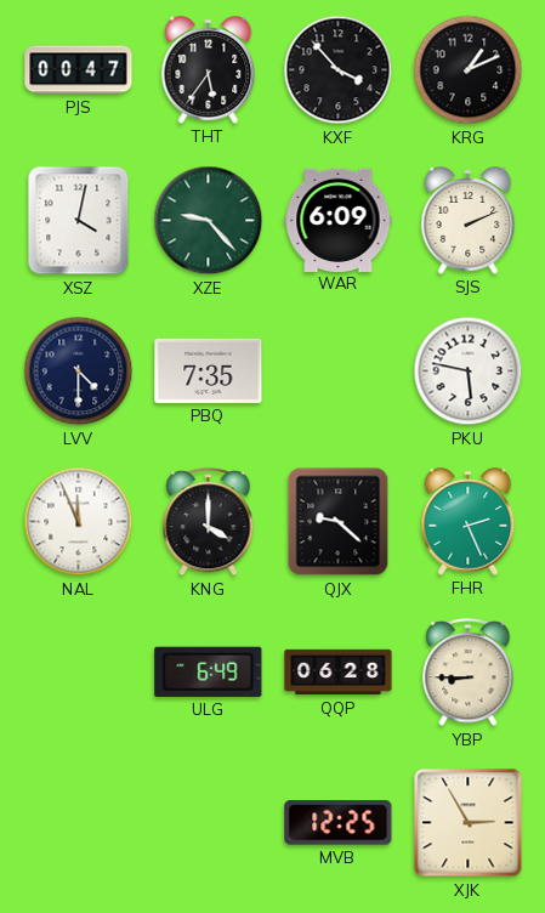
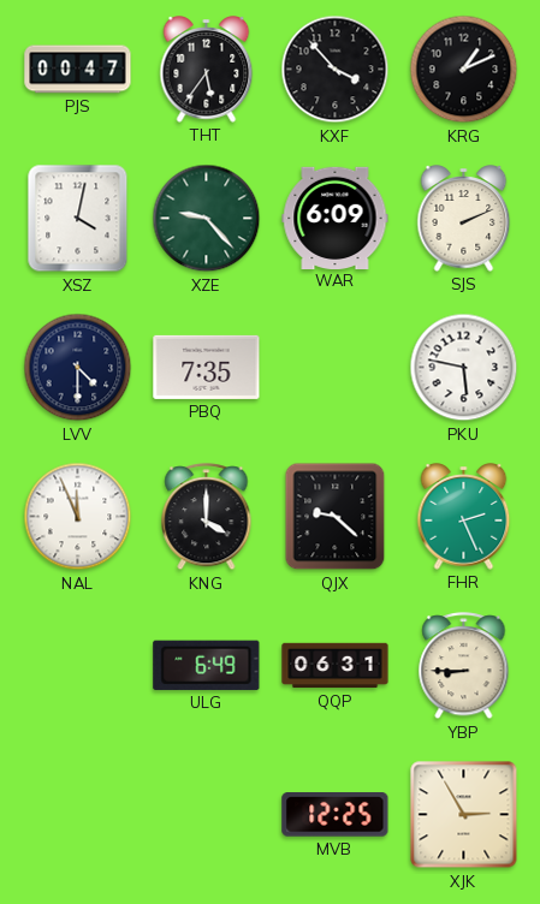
QQP: 06:28 -> 06:31
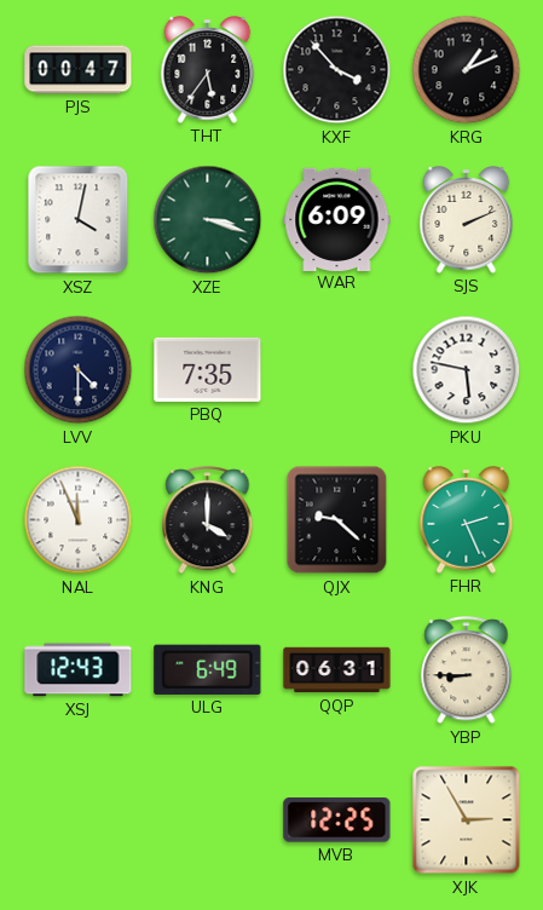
XZE: 9:23 -> 3:18
XSJ: none -> 12:43
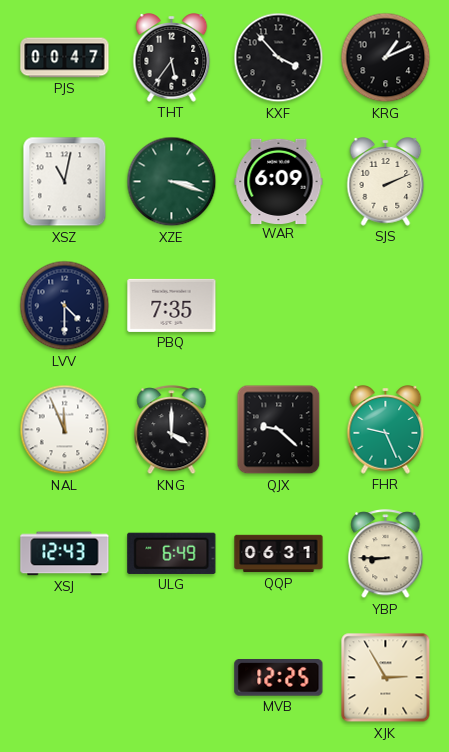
XSZ: 4:02 -> 11:02
PKU: 5:47 -> none
FHR: 2:26 -> 9:26
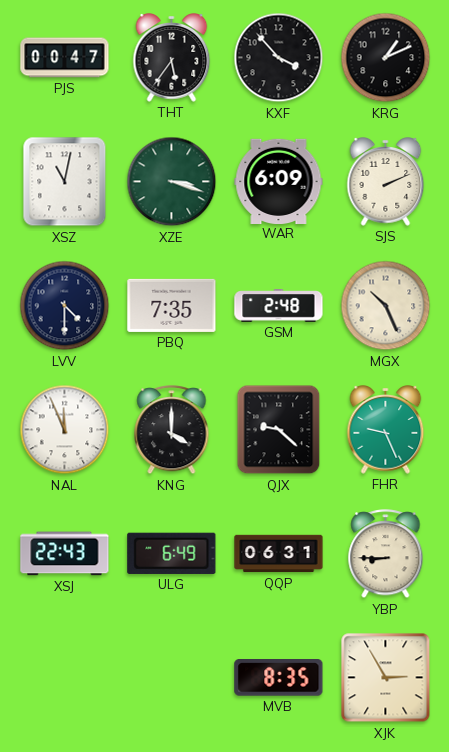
GSM: none -> 2:48
MGX: none -> 10:26
XSJ: 12:43 -> 22:43
MVB: 12:25 -> 8:35
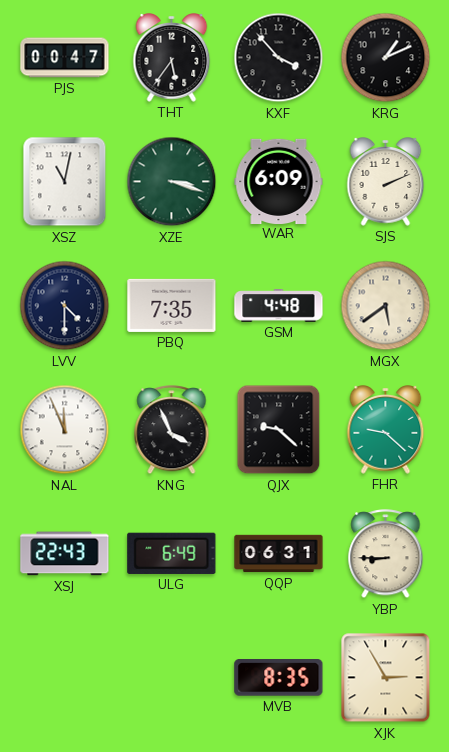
GSM: 2:48 -> 4:48
MGX: 10:26 -> 5:39
KNG: 4:00 -> 3:56
FHR: 9:26 -> 9:22
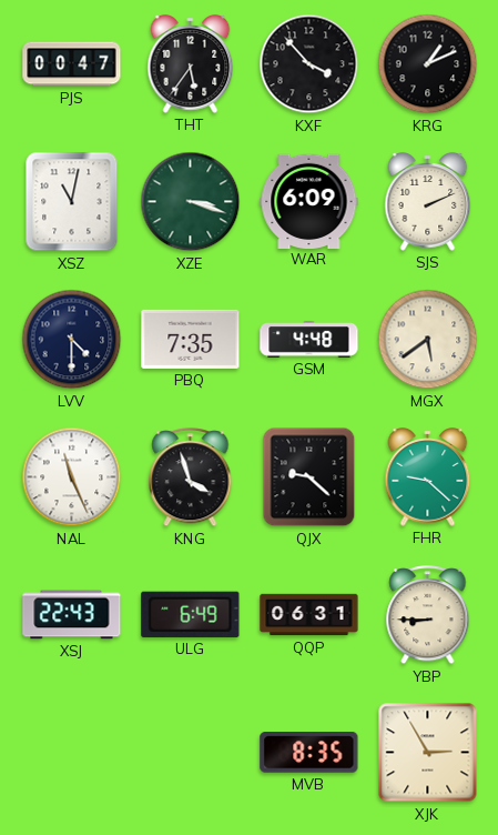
NAL: 11:56 -> 11:26
KNG: 3:56 -> 3:57
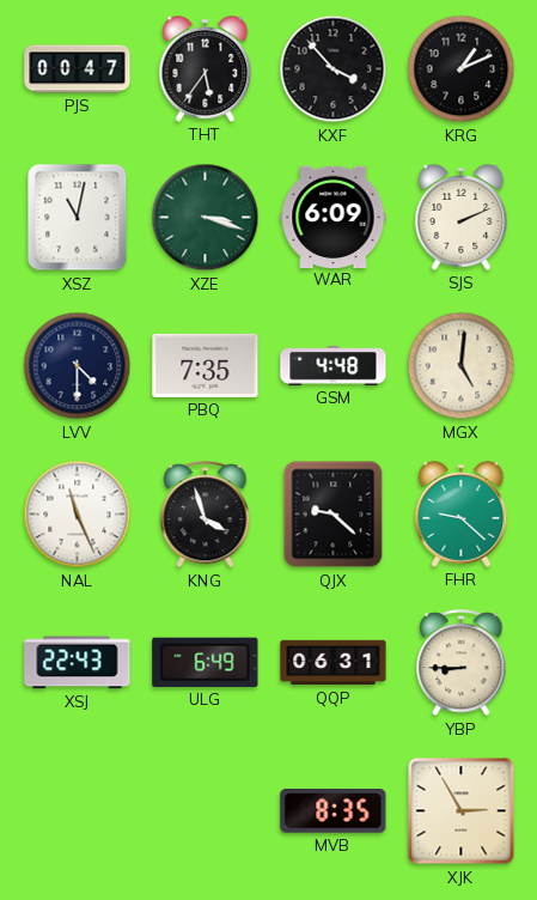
MGX: 5:39 -> 5:01
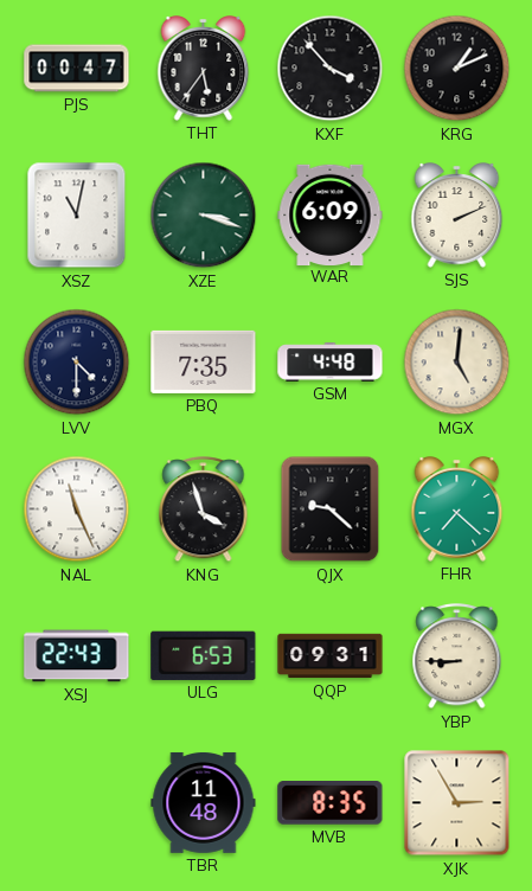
FHR: 9:22 -> 7:22
ULG: 6:49 -> 6:53
QQP: 06:31 -> 09:31
TBR: none -> 11:48
